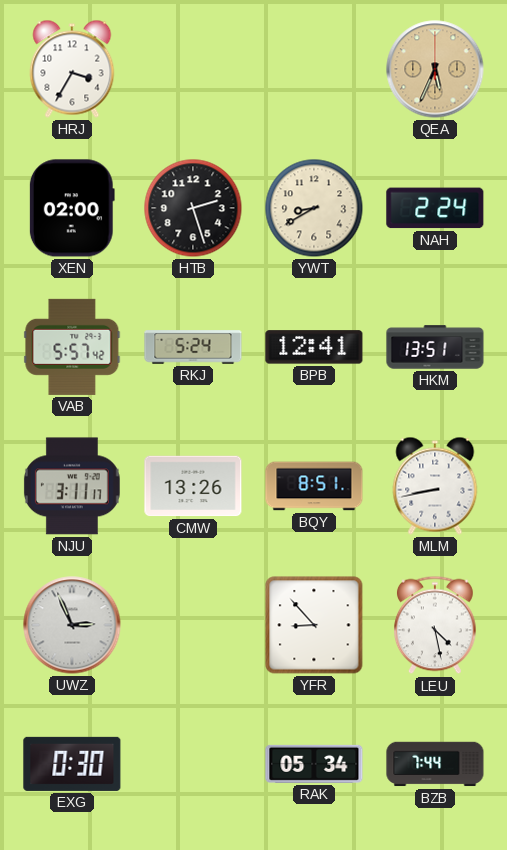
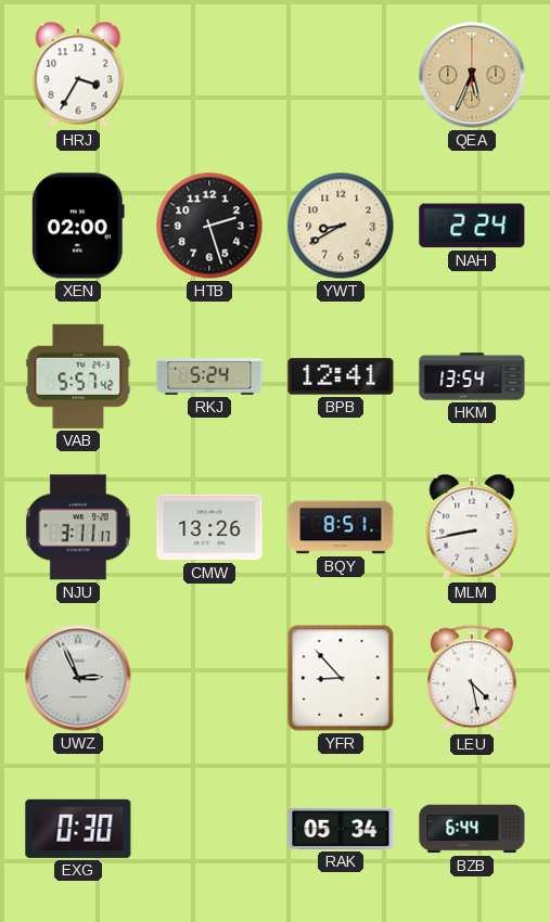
HKM: 13:51 -> 13:54
BZB: 7:44 -> 6:44
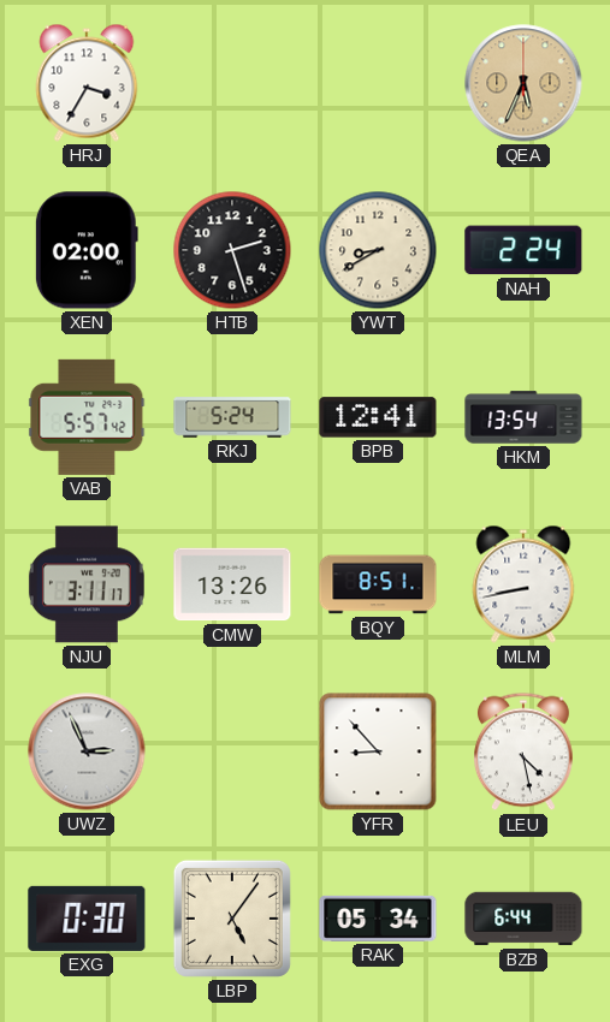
LBP: none -> 5:06
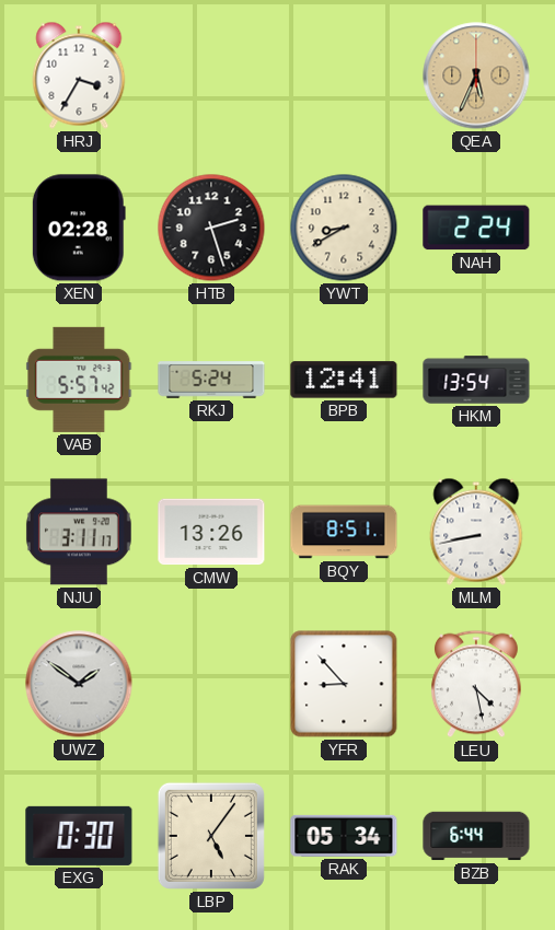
XEN: 02:00 -> 02:28
UWZ: 2:56 -> 1:51
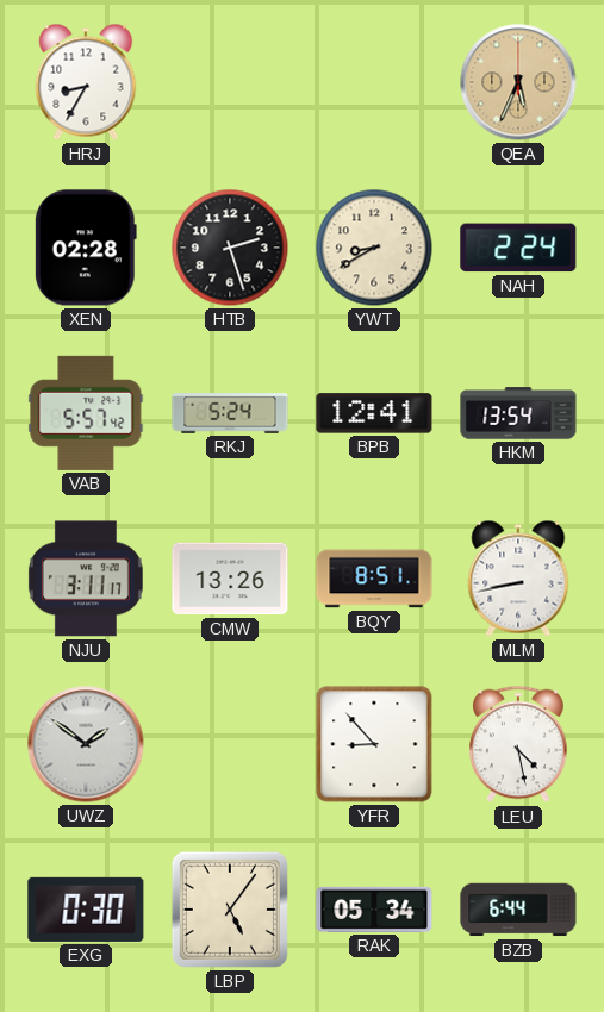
HRJ: 3:35 -> 8:35
